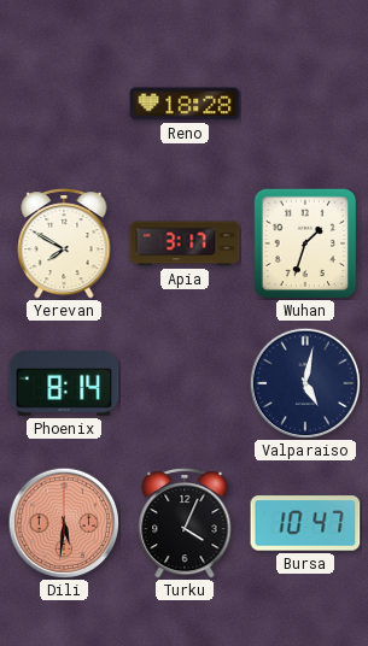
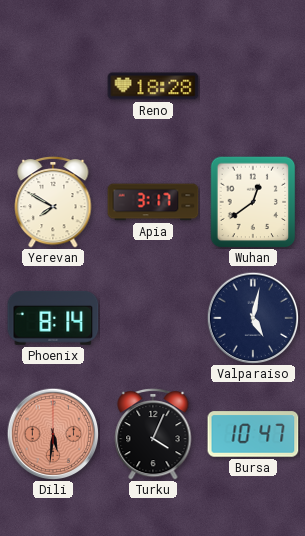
Wuhan: 1:33 -> 12:39
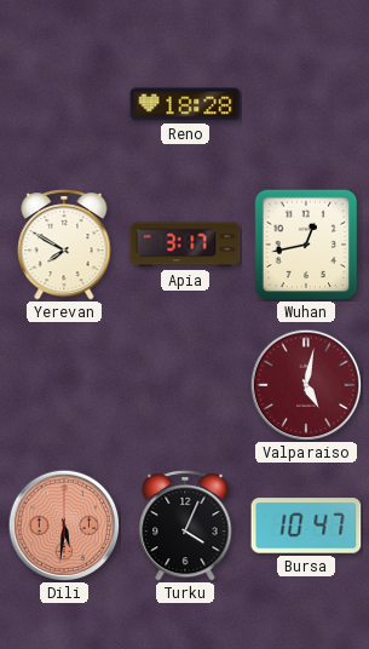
Wuhan: 12:39 -> 12:43
Phoenix: 8:14 -> none
Valparaiso dial: navy -> burgundy
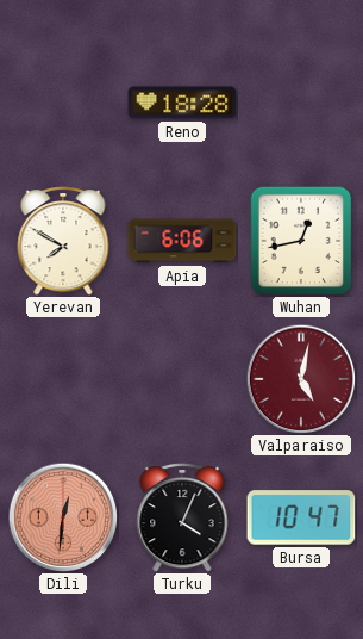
Apia: 3:17 -> 6:06
Dili: 5:31 -> 12:31
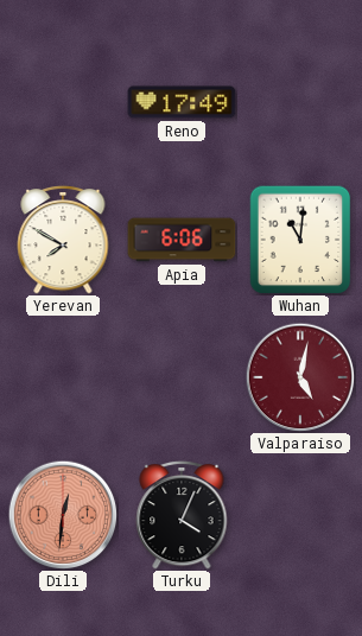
Reno: 18:28 -> 17:49
Wuhan: 12:43 -> 11:01
Bursa: 10:47 -> none
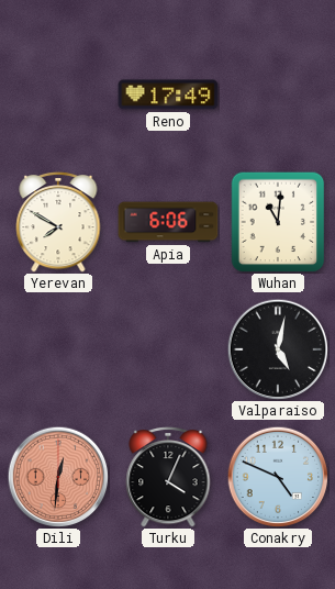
Valparaiso dial: burgundy -> black
Conakry: none -> 4:49
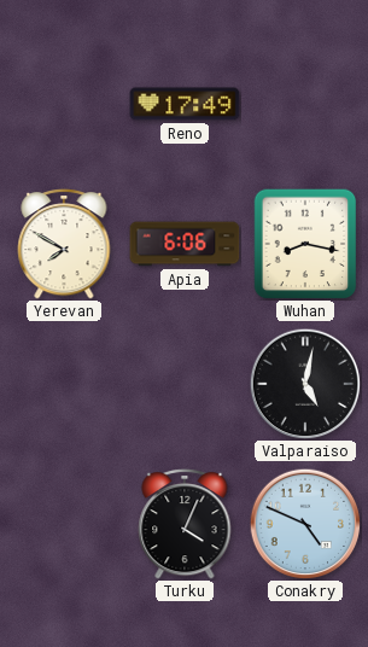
Wuhan: 11:01 -> 8:17
Dili: 12:31 -> none
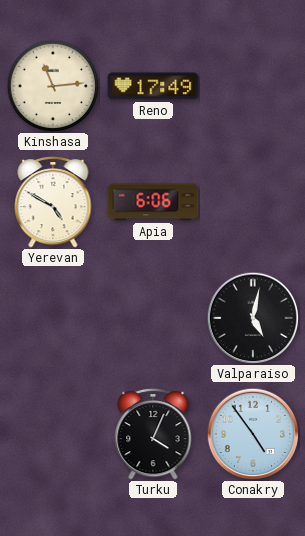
Kinshasa: none -> 11:14
Yerevan: 7:50 -> 4:50
Wuhan: 8:17 -> none
Conakry: 4:49 -> 4:54
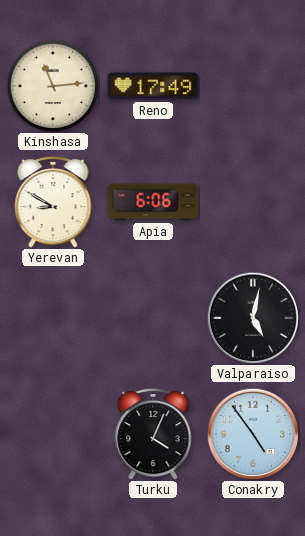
Yerevan: 4:50 -> 8:50
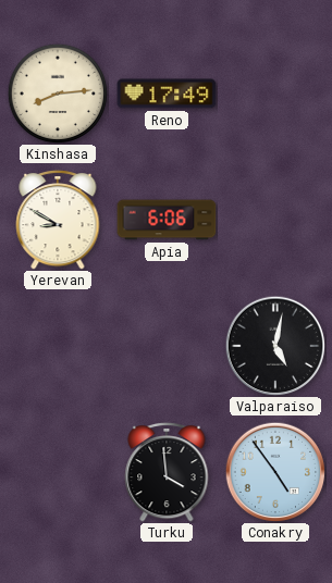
Kinshasa: 11:14 -> 8:14
Turku: 4:04 -> 3:59
